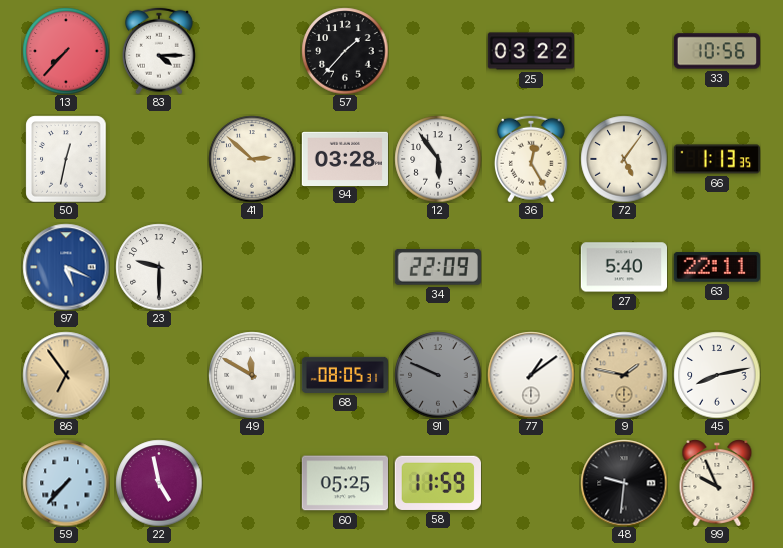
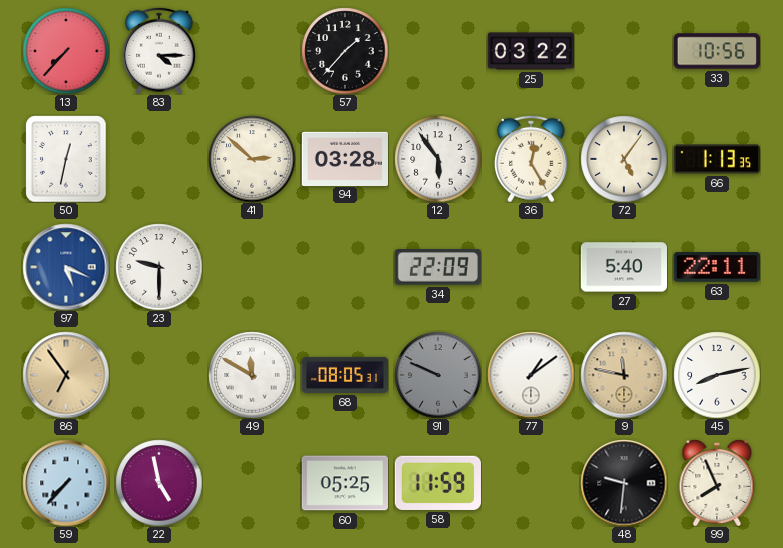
9: 1:47 -> 11:47
99: 9:56 -> 7:56
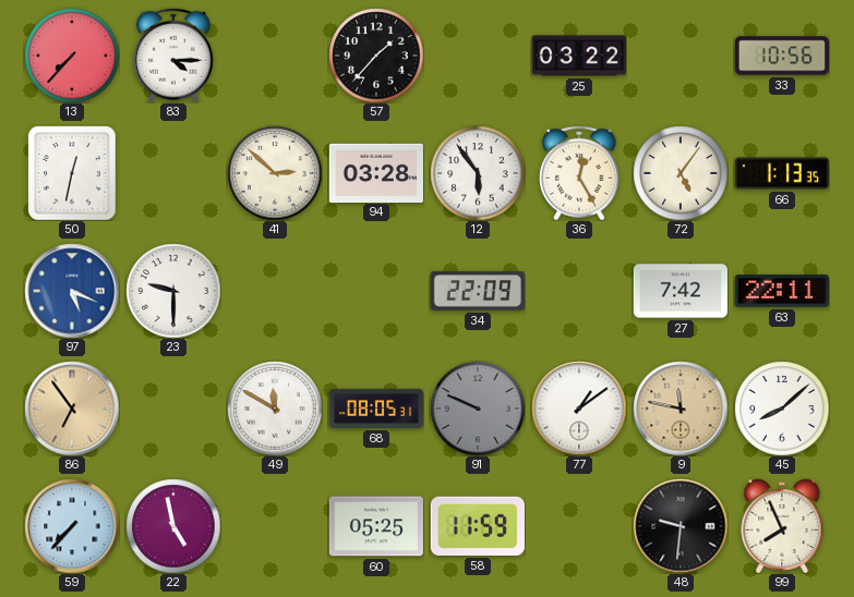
27: 5:40 -> 7:42
45: 8:13 -> 8:08
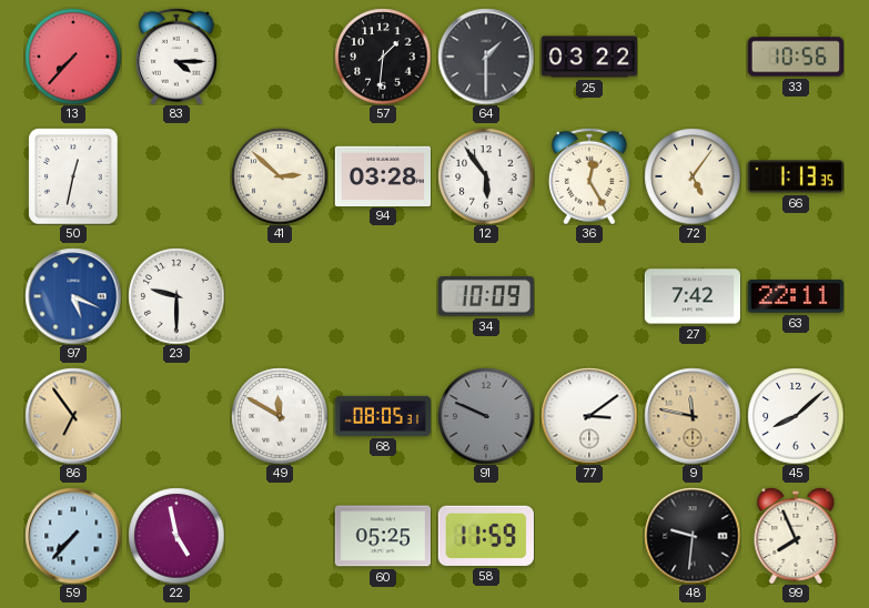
57: 1:37 -> 1:31
64: none -> 1:30
34: 22:09 -> 10:09
77: 1:09 -> 3:09
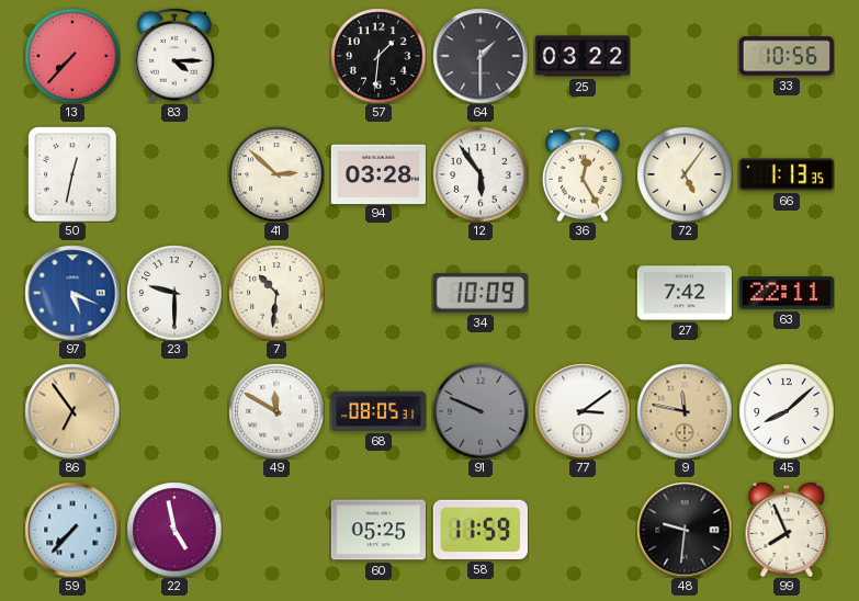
7: none -> 10:31
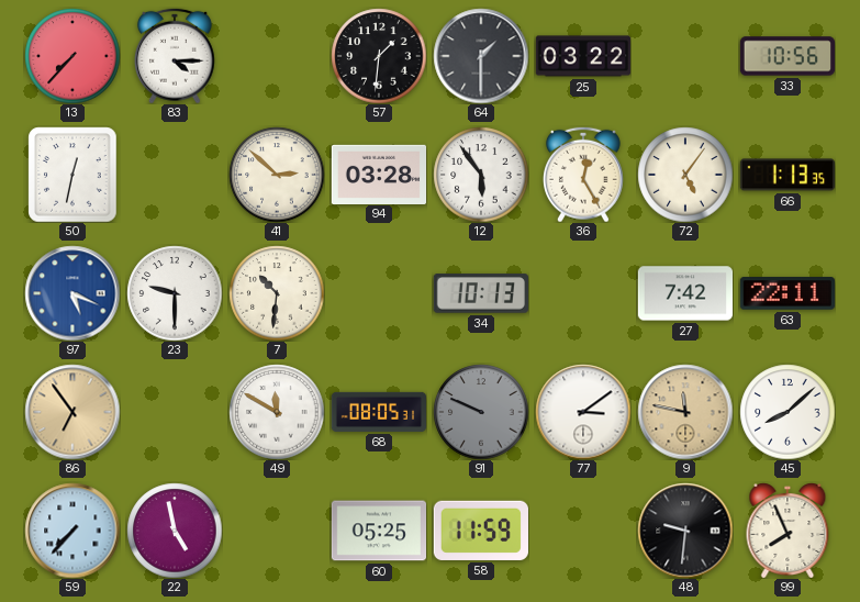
34: 10:09 -> 10:13
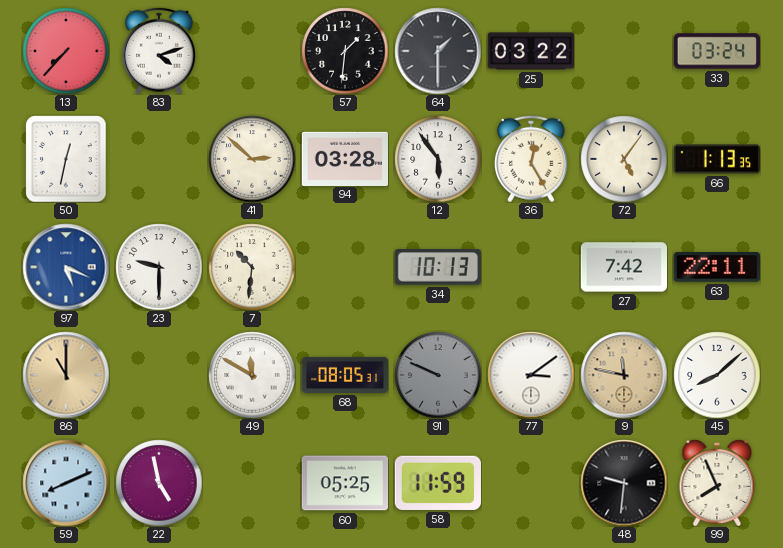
83: 4:15 -> 4:12
33: 10:56 -> 03:24
86: 6:54 -> 11:00
59: 7:37 -> 8:11
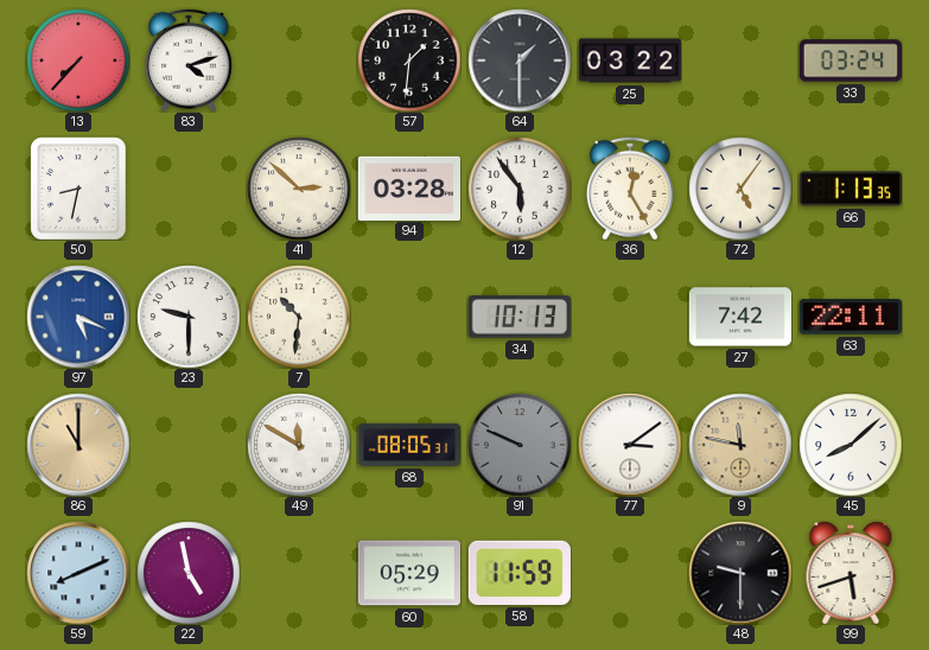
50: 12:32 -> 8:32
60: 05:25 -> 05:29
48: 9:31 -> 9:30
99: 7:56 -> 5:42
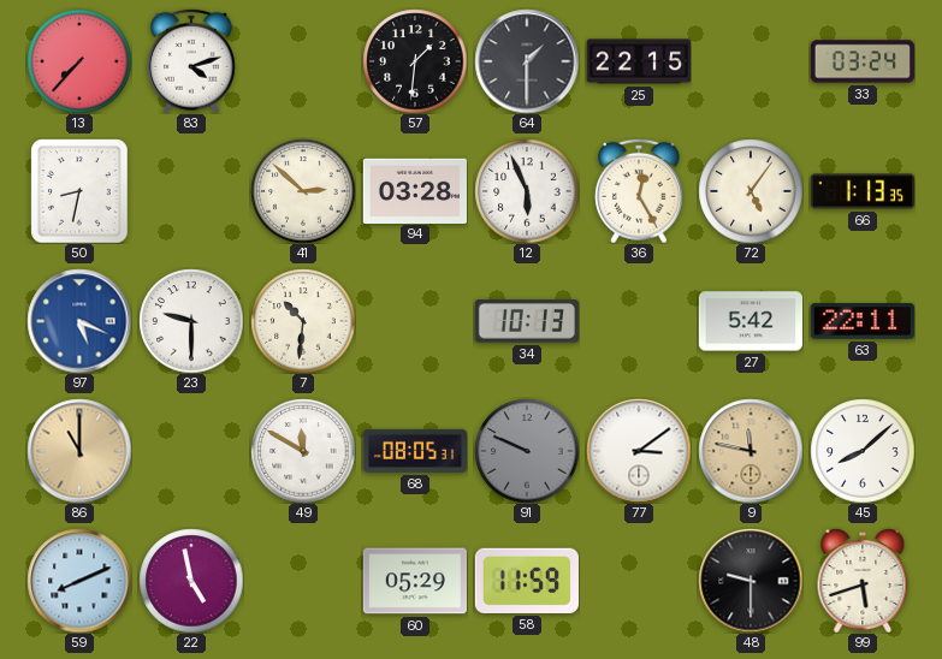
25: 03:22 -> 22:15
12: 5:54 -> 5:56
27: 7:42 -> 5:42
